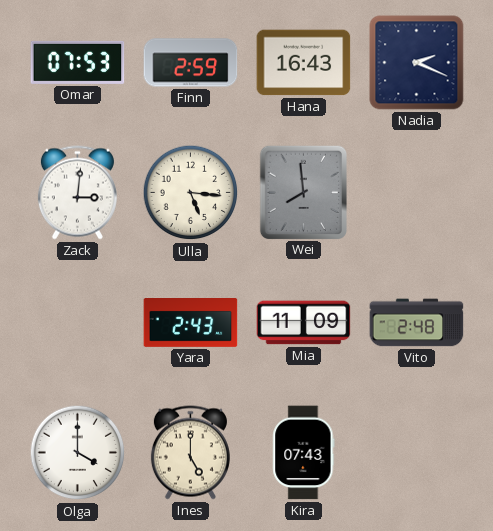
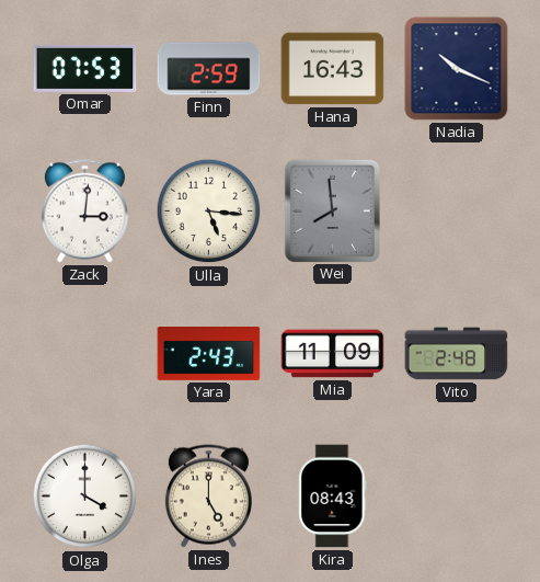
Nadia: 2:19 -> 10:19
Kira: 07:43 -> 08:43
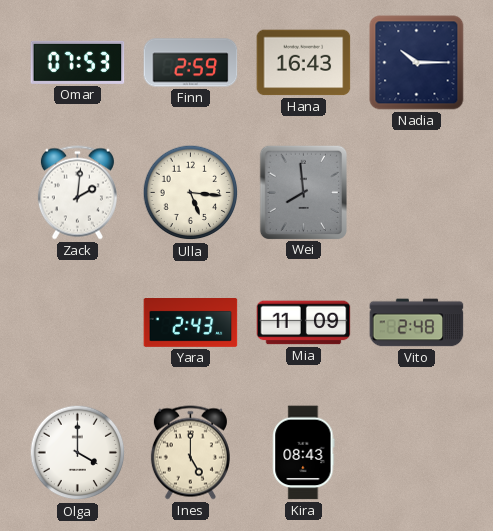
Nadia: 10:19 -> 10:15
Zack: 3:01 -> 2:01
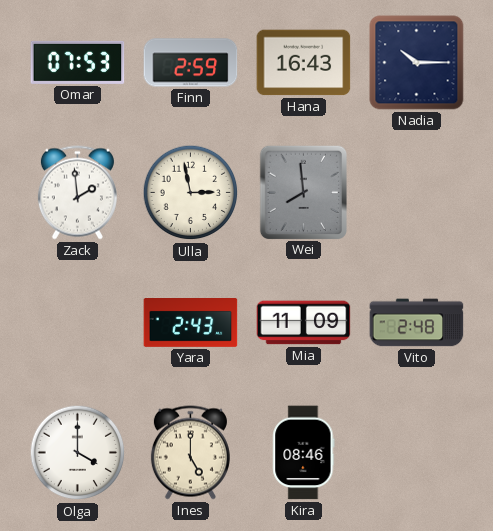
Zack: 2:01 -> 1:59
Ulla: 5:16 -> 2:58
Kira: 08:43 -> 08:46
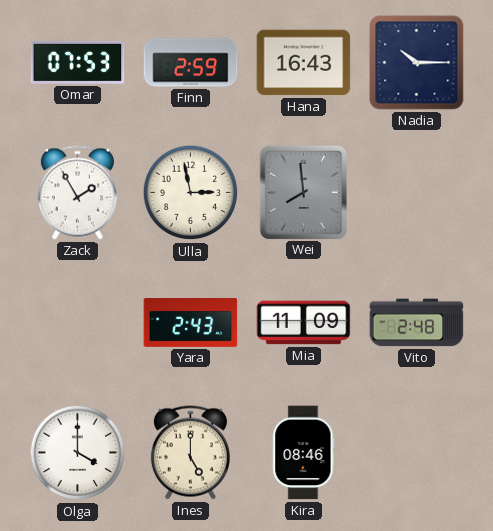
Zack: 1:59 -> 1:55
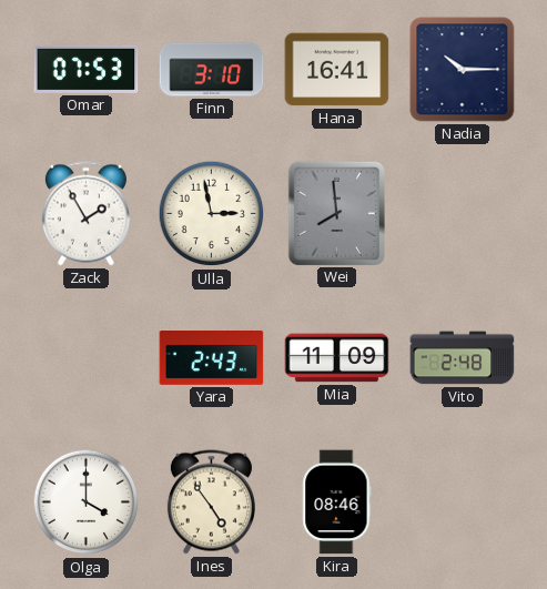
Finn: 2:59 -> 3:10
Hana: 16:43 -> 16:41
Ines: 5:00 -> 4:54
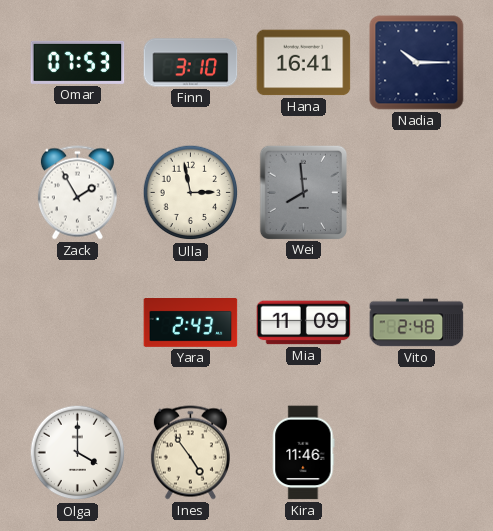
Kira: 08:46 -> 11:46
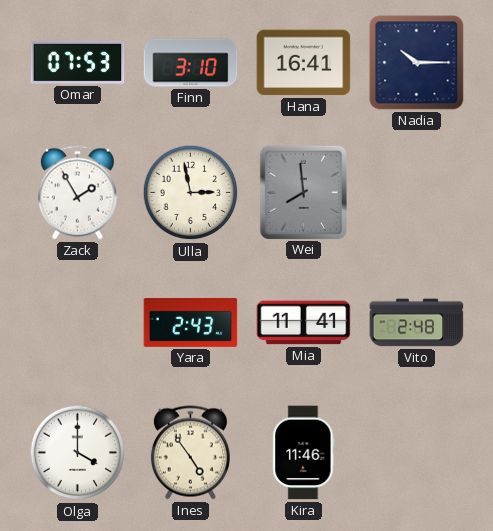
Mia: 11:09 -> 11:41
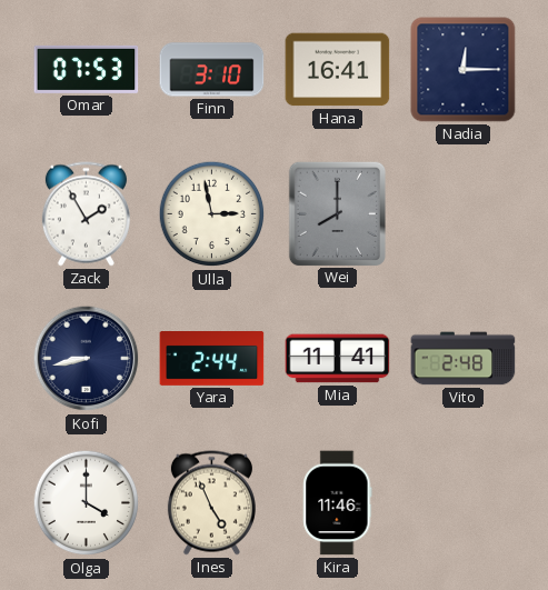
Nadia: 10:15 -> 12:15
Wei: 7:59 -> 8:00
Kofi: none -> 8:43
Yara: 2:43 -> 2:44
Ines: 4:54 -> 4:56
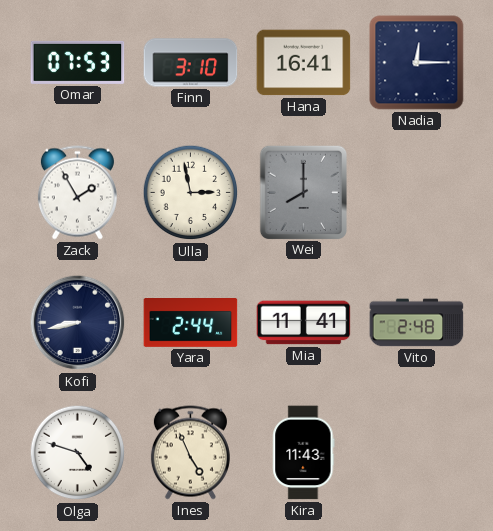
Olga: 4:00 -> 4:48
Kira: 11:46 -> 11:43
